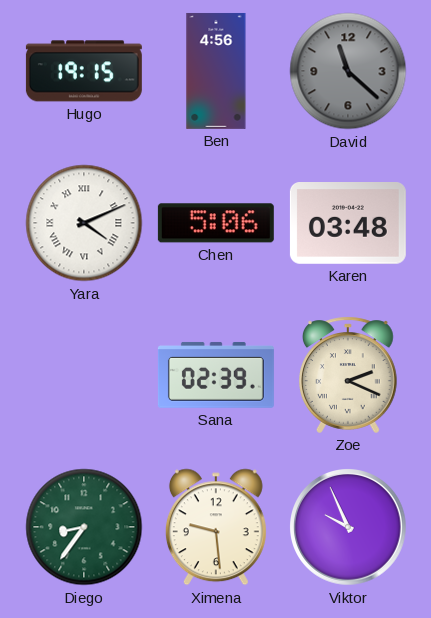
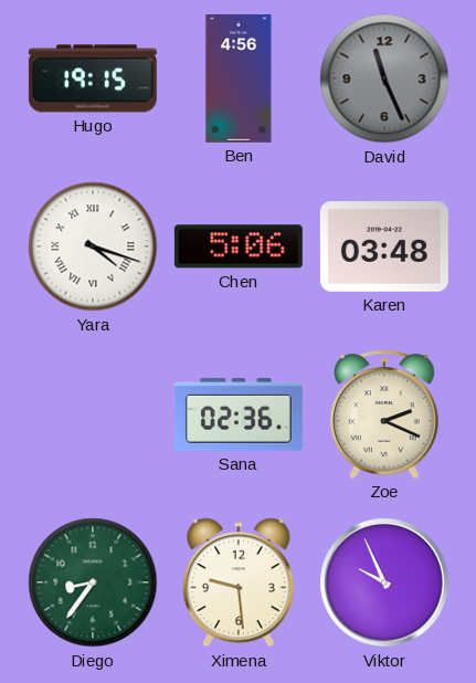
David: 11:22 -> 11:26
Yara: 4:11 -> 4:18
Sana: 02:39 -> 02:36
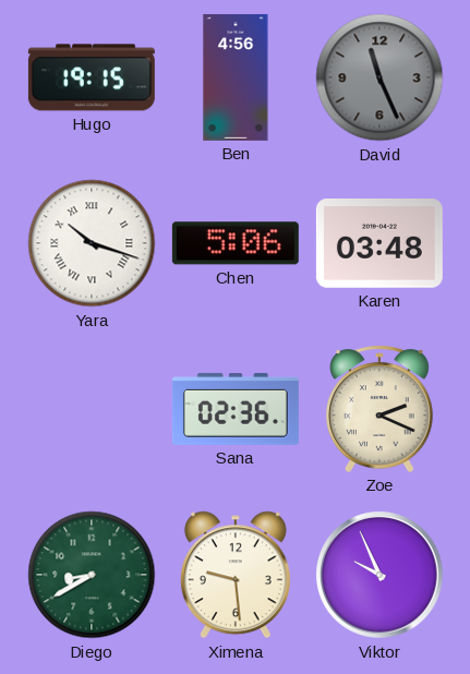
Yara: 4:18 -> 10:18
Diego: 8:36 -> 8:40
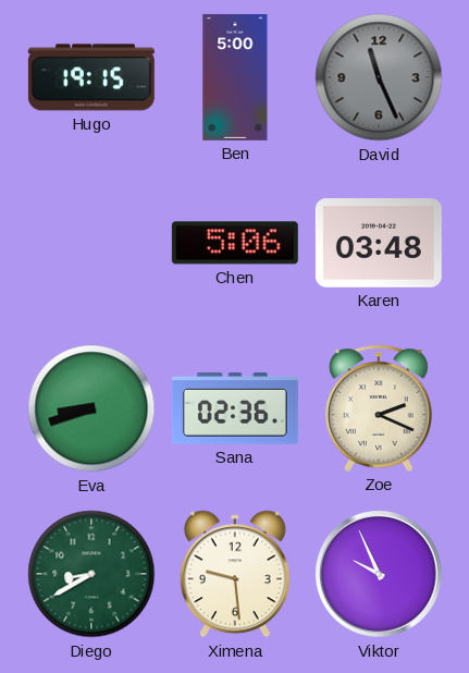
Ben: 4:56 -> 5:00
Yara: 10:18 -> none
Eva: none -> 8:42
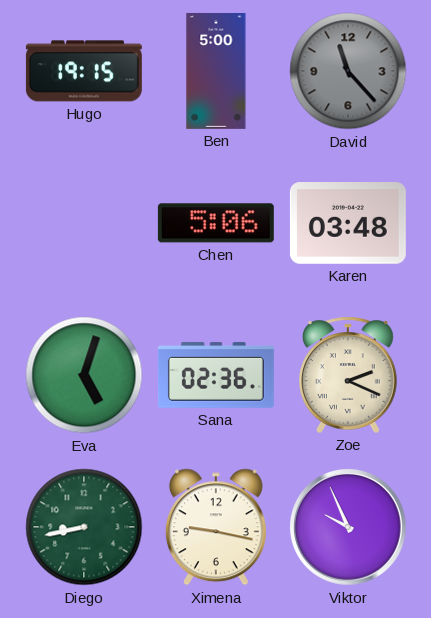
David: 11:26 -> 11:23
Eva: 8:42 -> 5:03
Diego: 8:40 -> 8:43
Ximena: 9:29 -> 9:17
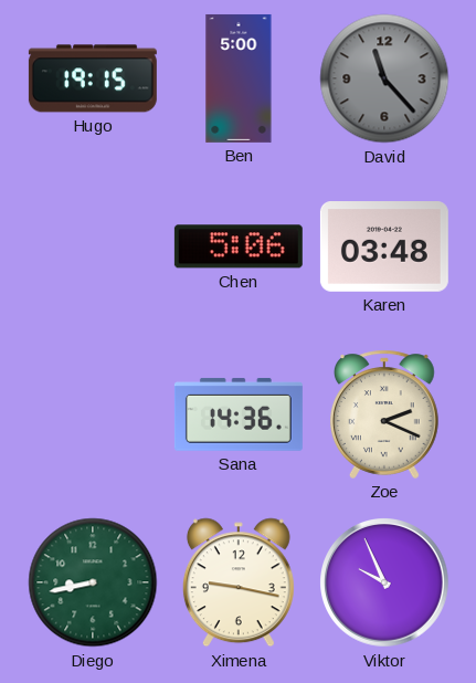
Eva: 5:03 -> none
Sana: 02:36 -> 14:36
